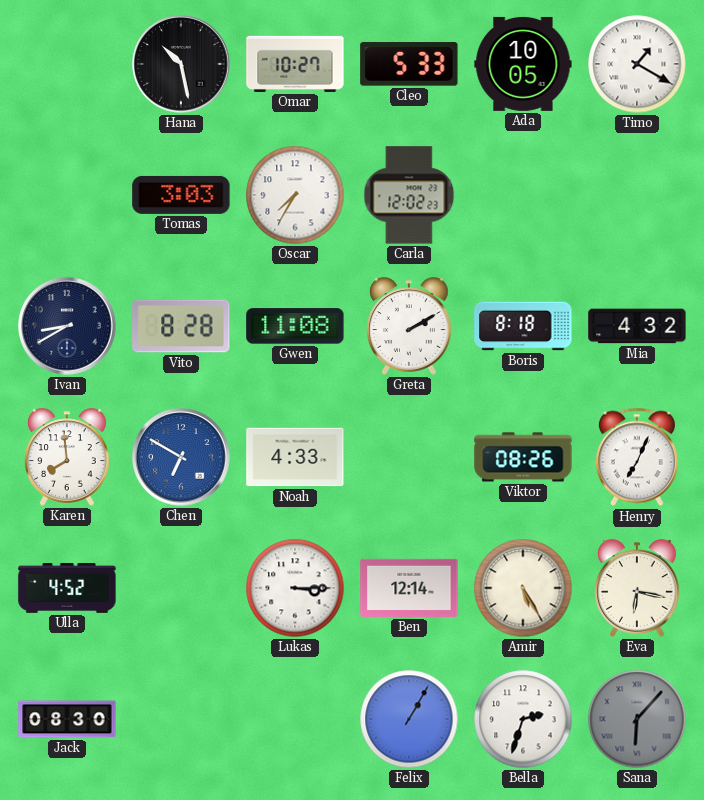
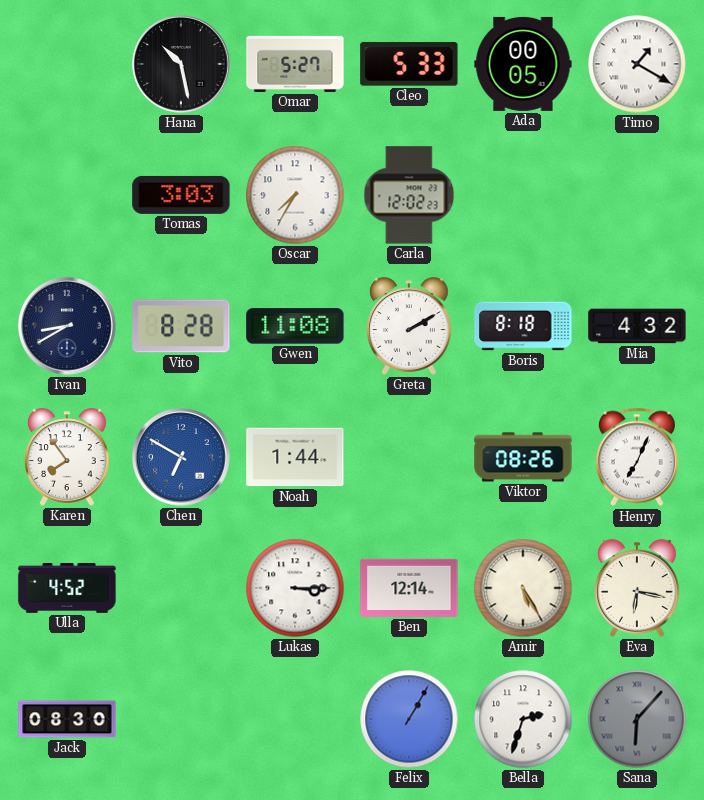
Omar: 10:27 -> 5:27
Ada: 10:05 -> 00:05
Karen: 7:59 -> 7:54
Noah: 4:33 -> 1:44
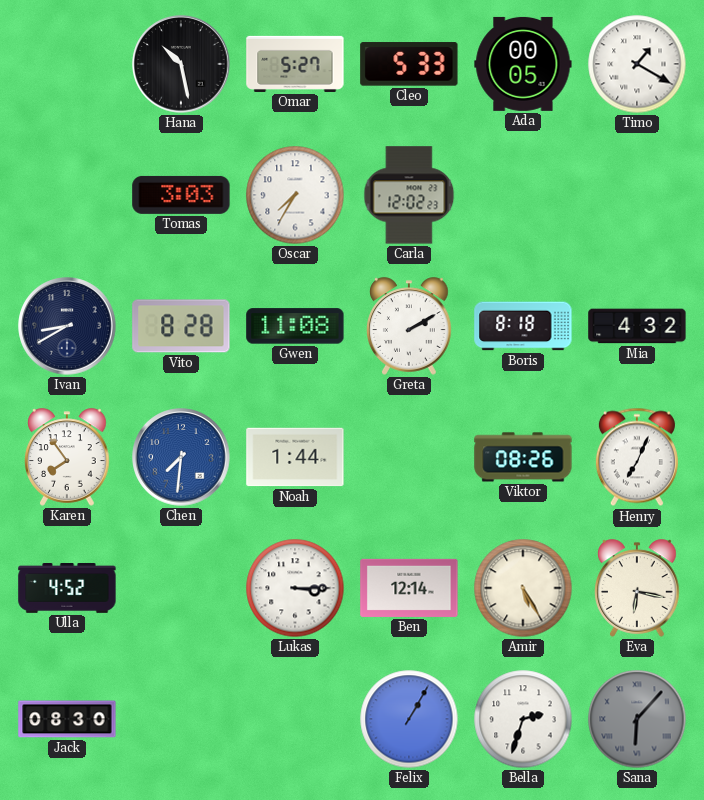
Chen: 6:50 -> 7:31
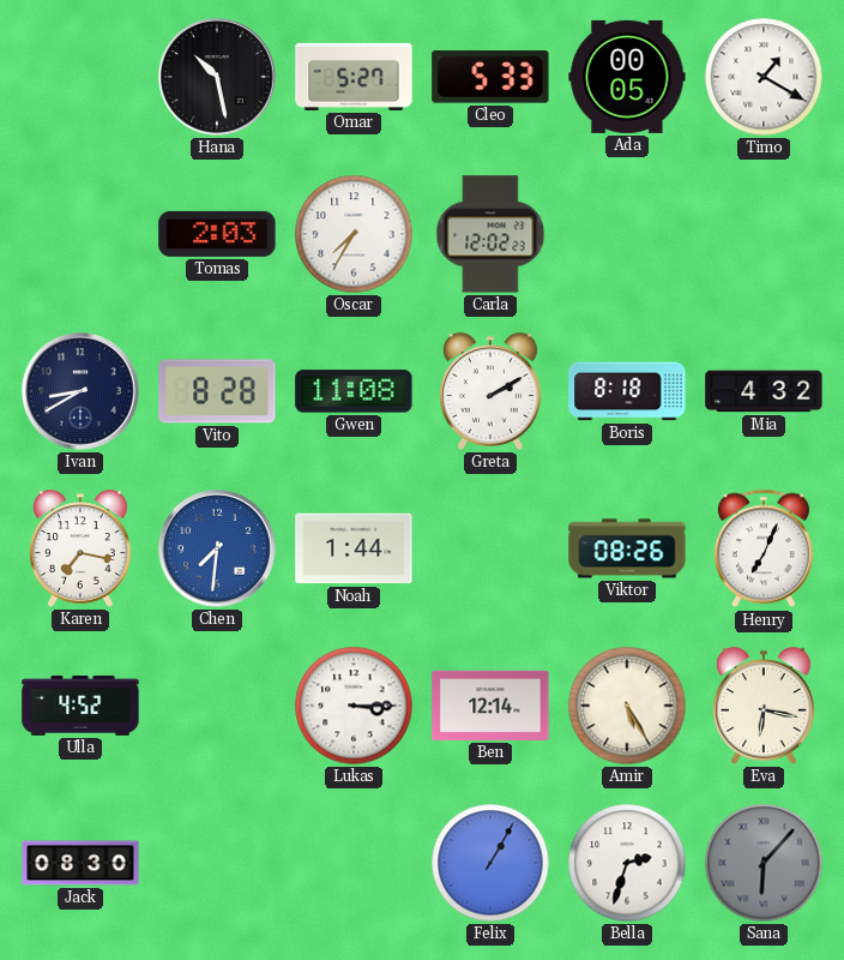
Tomas: 3:03 -> 2:03
Karen: 7:54 -> 7:17
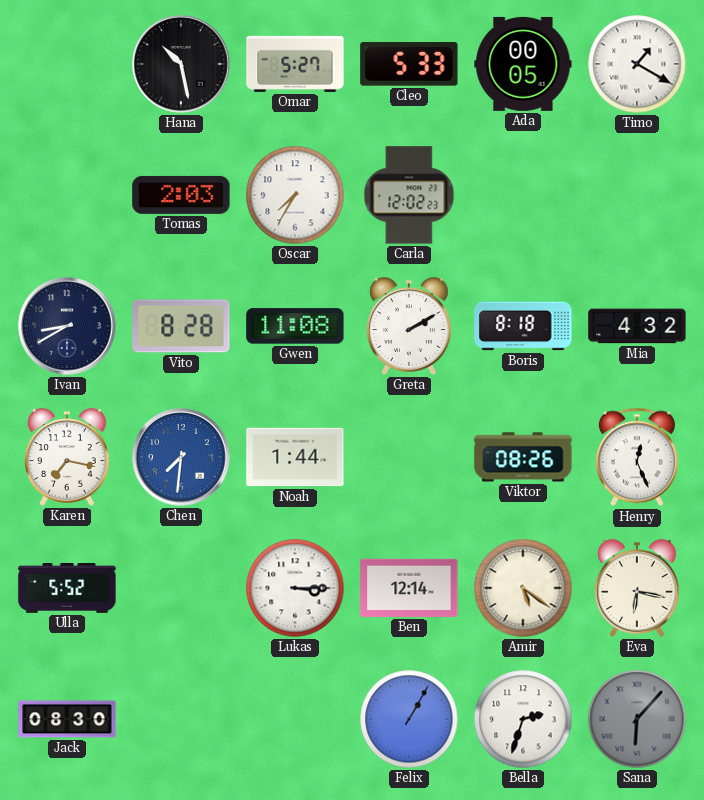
Henry: 7:04 -> 12:26
Ulla: 4:52 -> 5:52
Amir: 5:25 -> 5:21
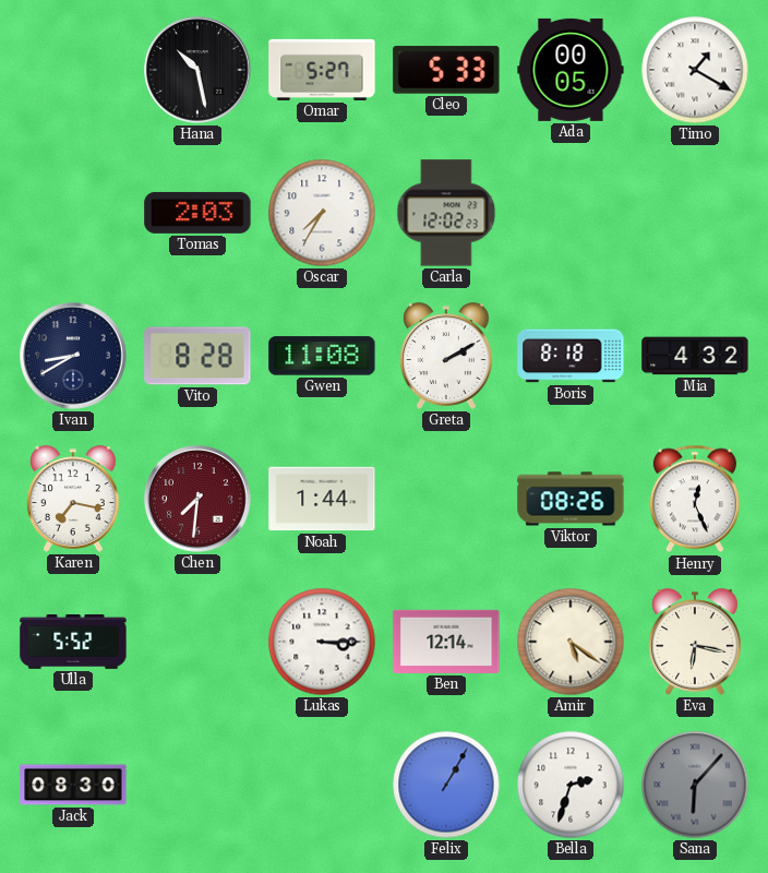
Chen dial: blue -> burgundy
